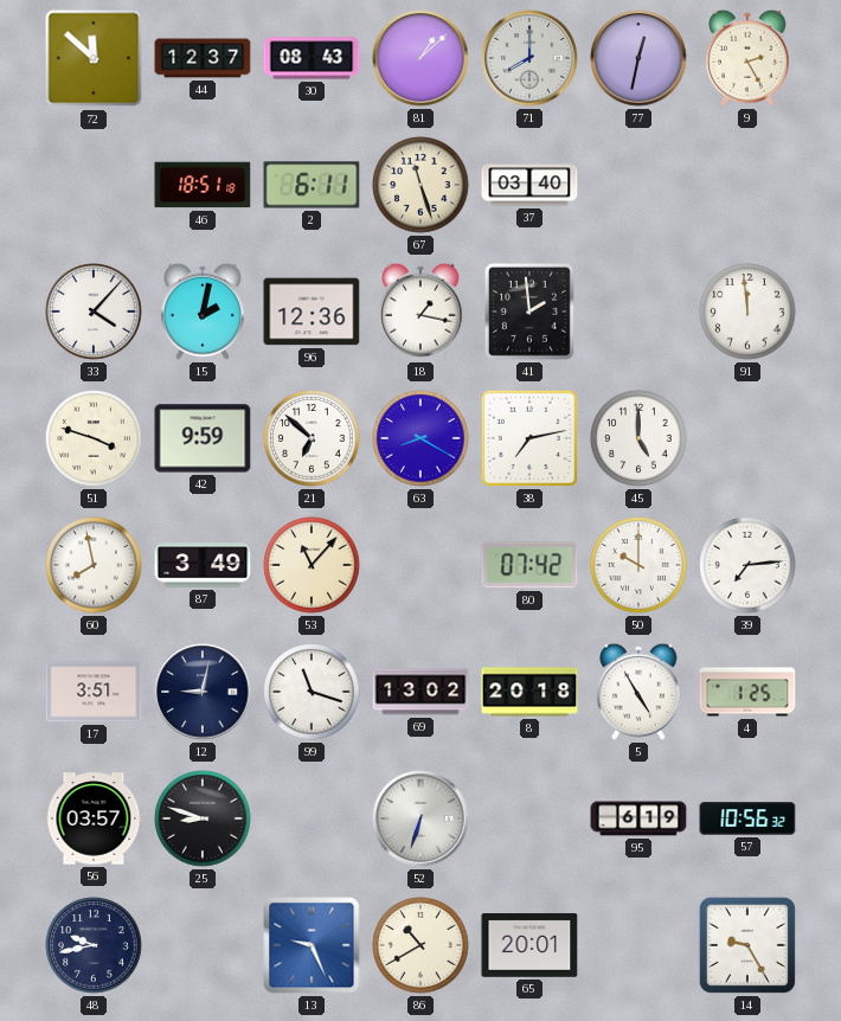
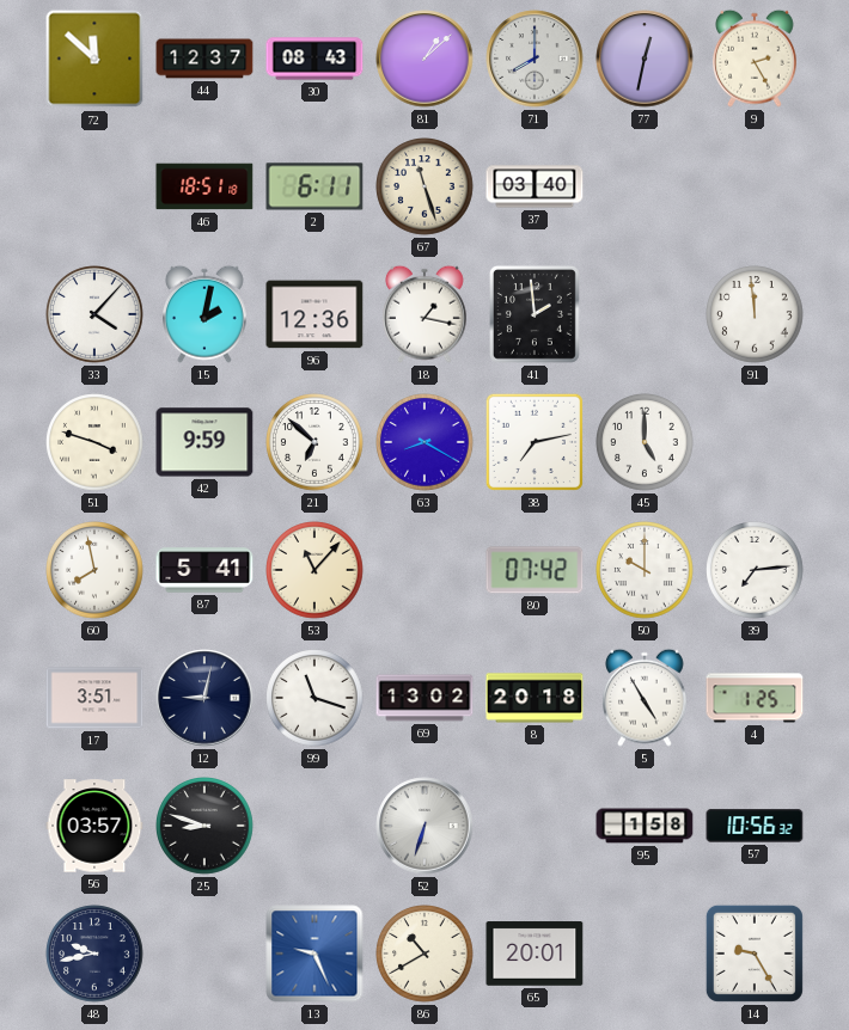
87: 3:49 -> 5:41
95: 6:19 -> 1:58
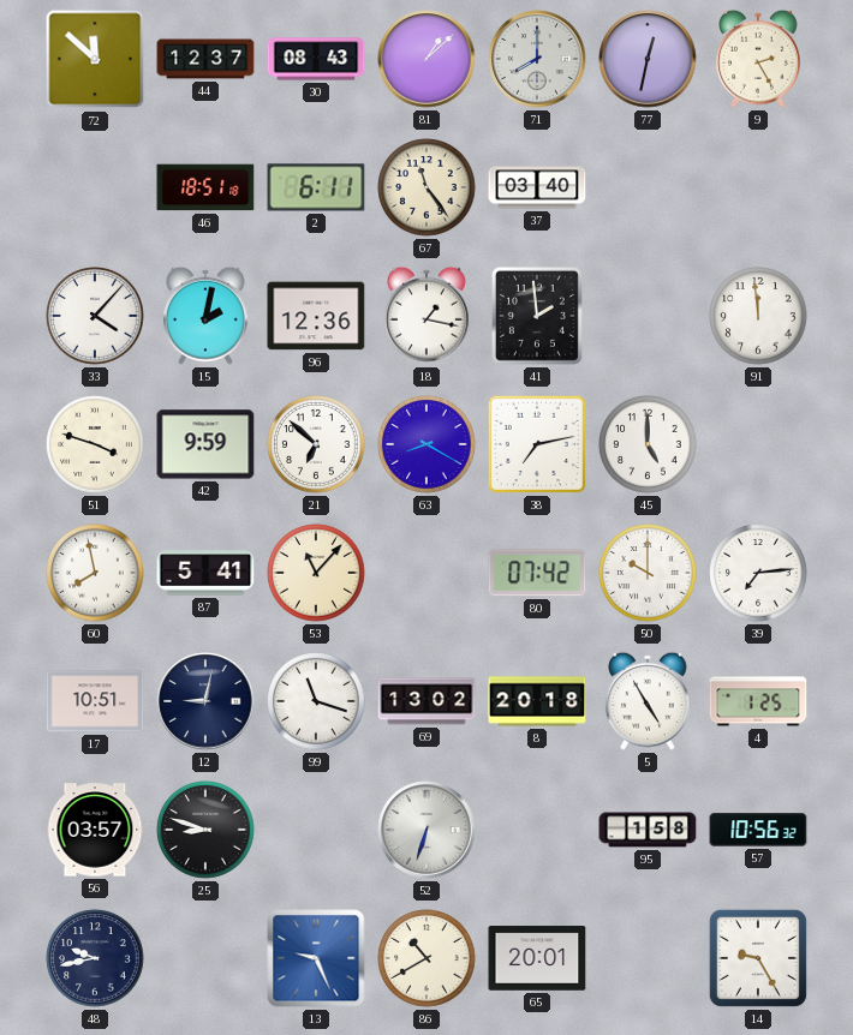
67: 11:27 -> 11:24
17: 3:51 -> 10:51
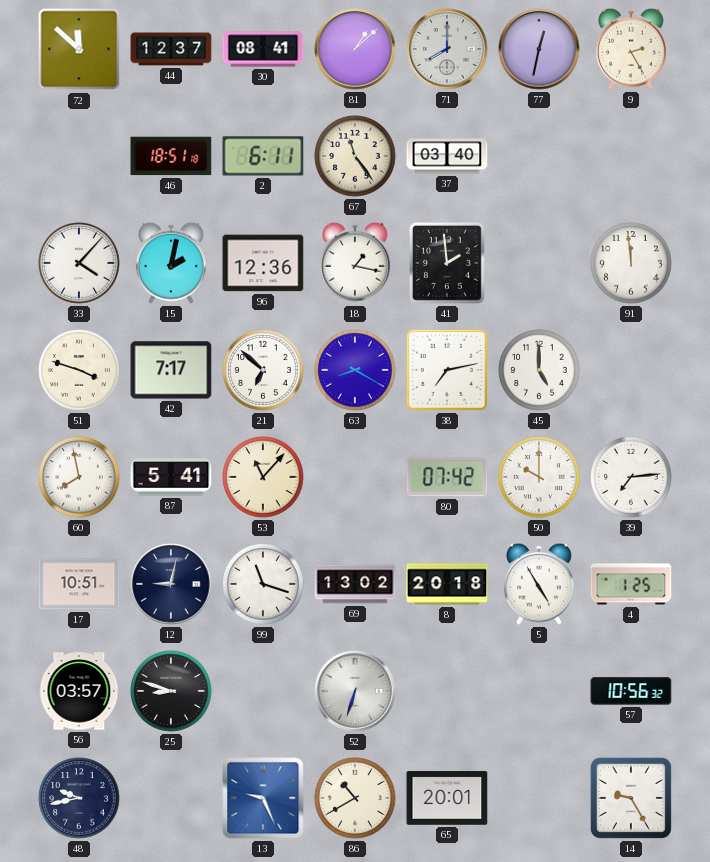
30: 08:43 -> 08:41
42: 9:59 -> 7:17
95: 1:58 -> none
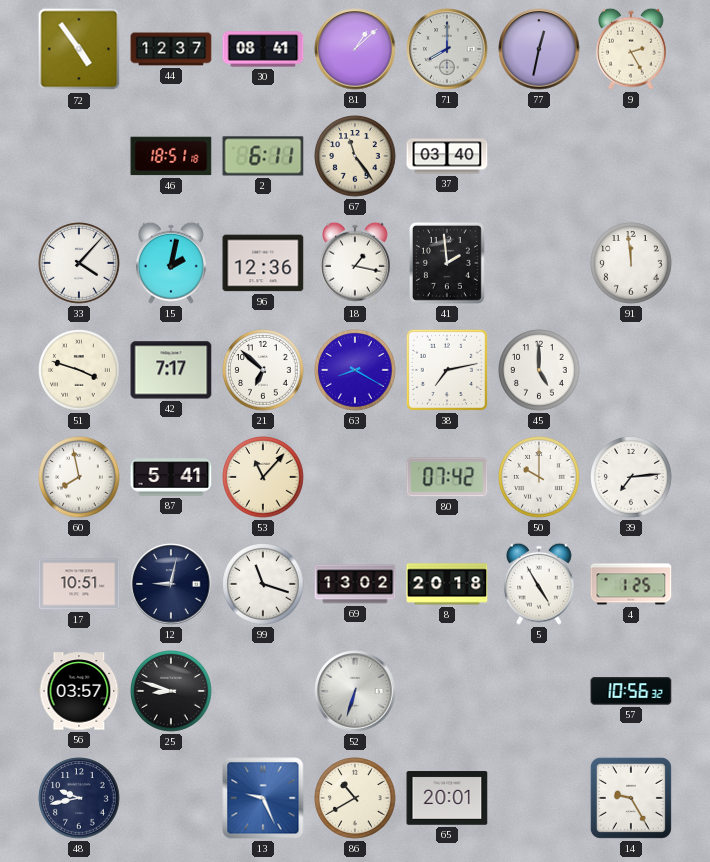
72: 11:52 -> 4:54
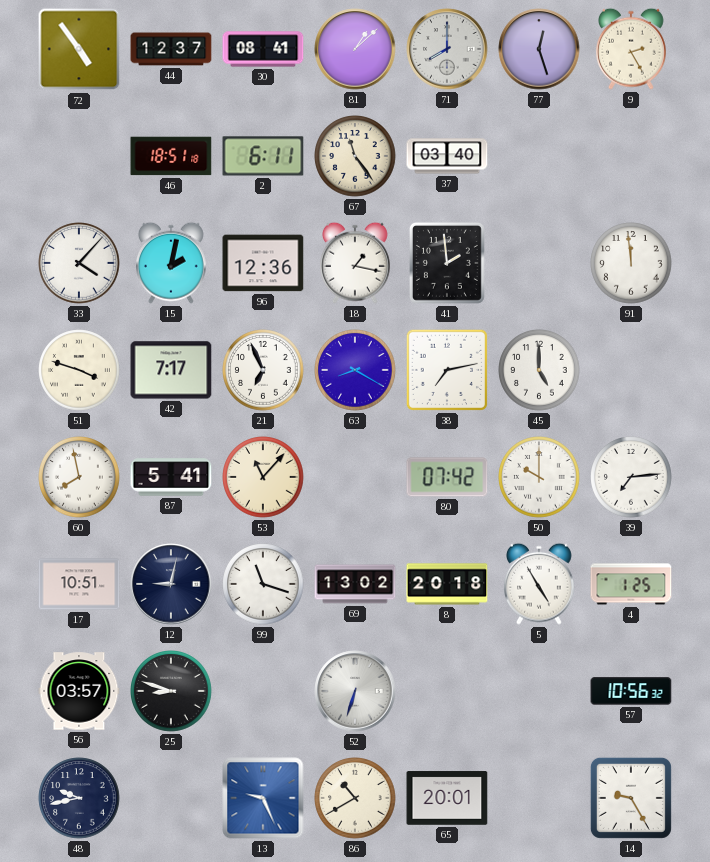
77: 12:32 -> 12:27
21: 6:52 -> 6:56
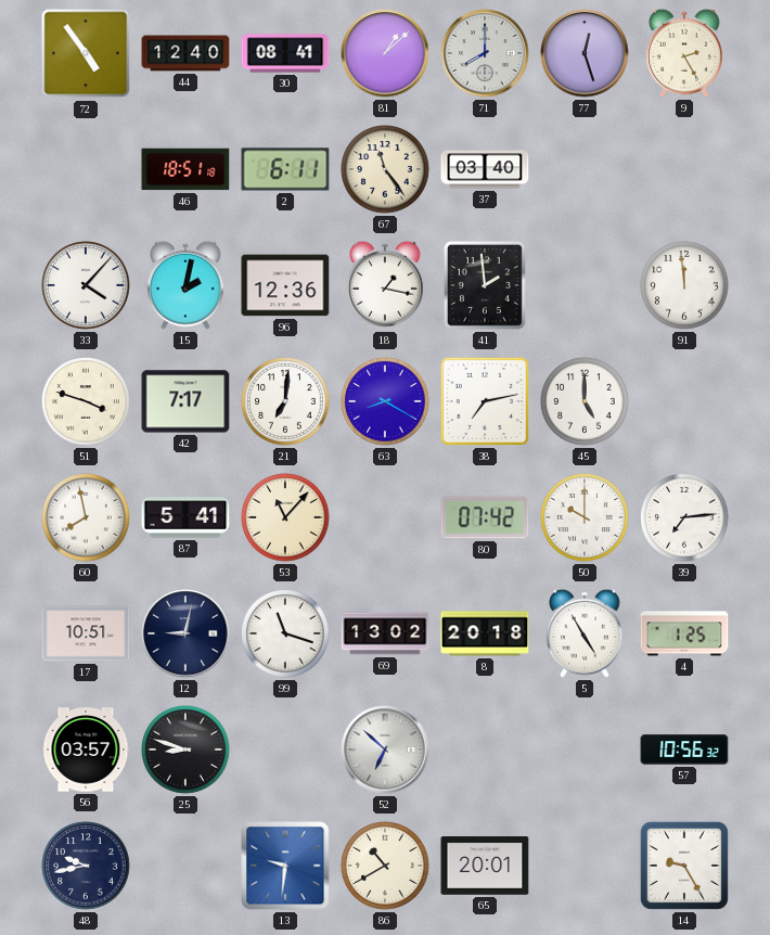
44: 12:37 -> 12:40
21: 6:56 -> 7:01
52: 6:33 -> 6:52
13: 9:26 -> 9:31
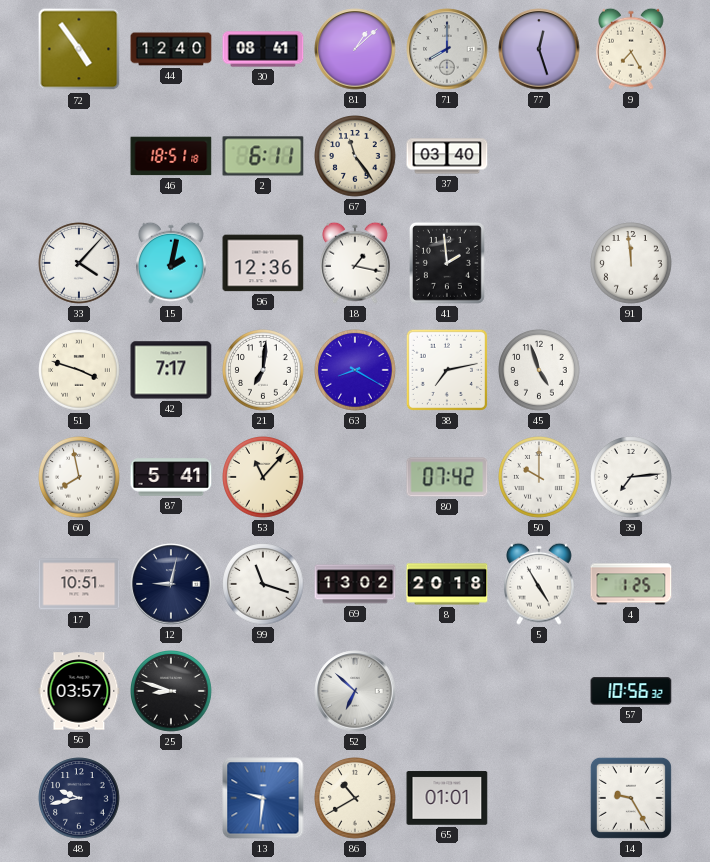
9: 2:25 -> 7:25
45: 5:00 -> 4:57
65: 20:01 -> 01:01
